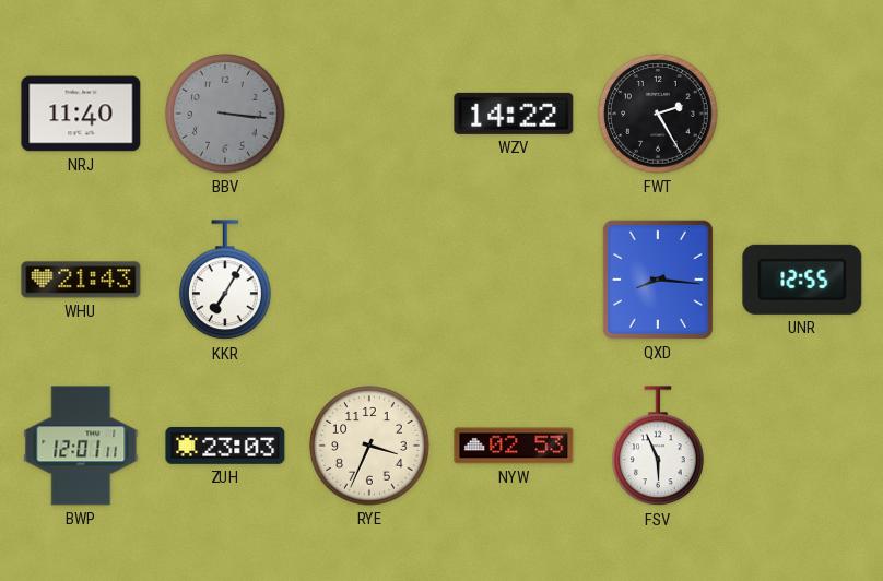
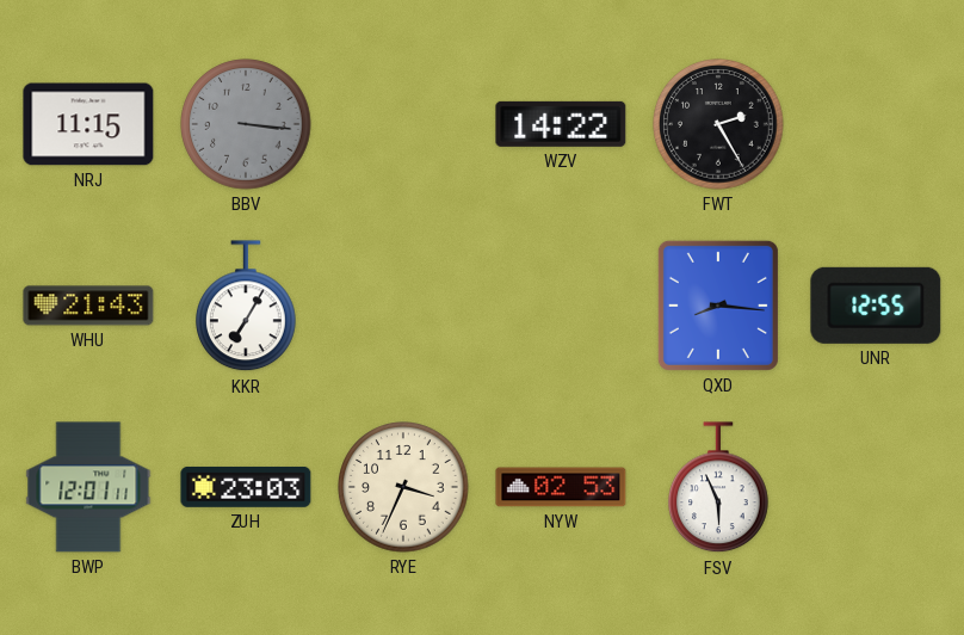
NRJ: 11:40 -> 11:15
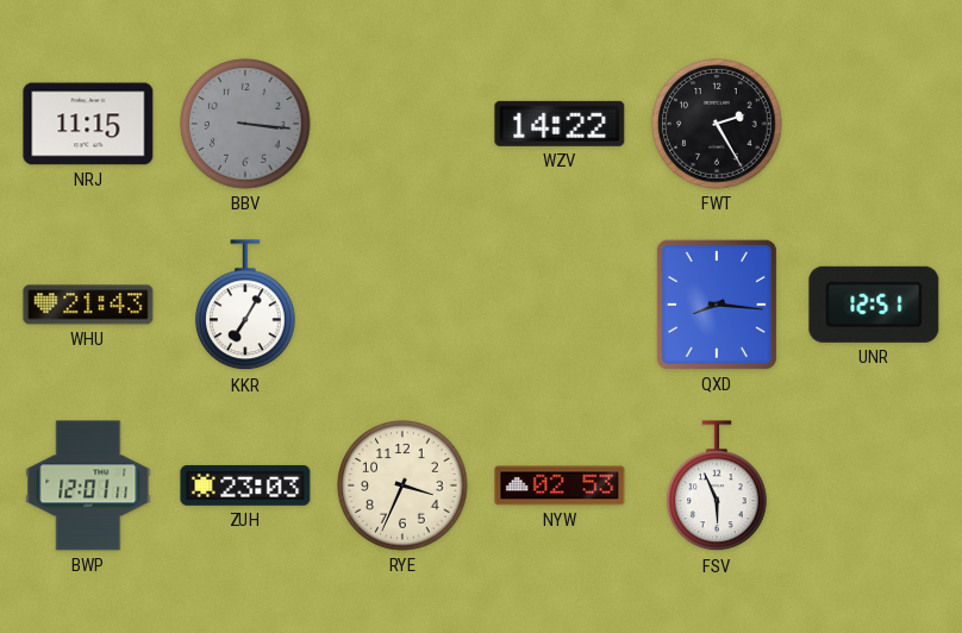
UNR: 12:55 -> 12:51
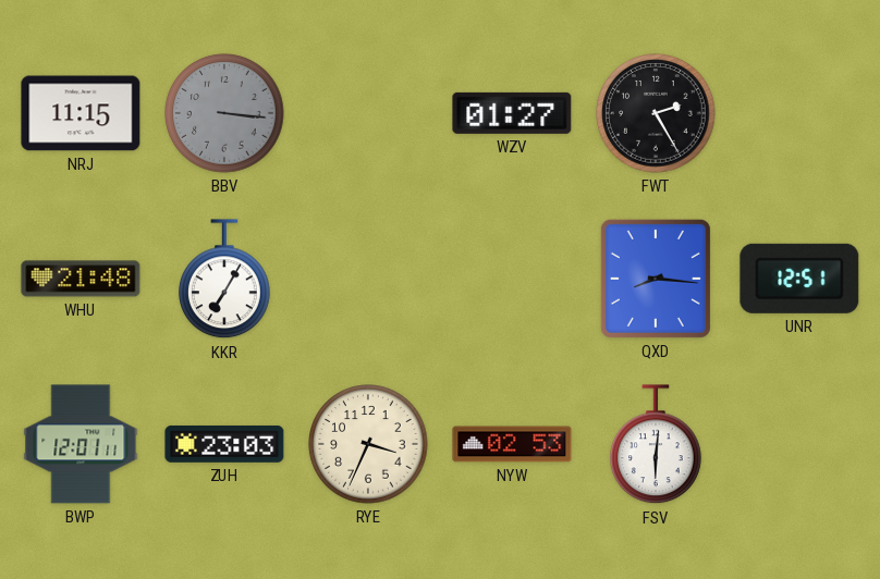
WZV: 14:22 -> 01:27
WHU: 21:43 -> 21:48
FSV: 5:56 -> 6:01
